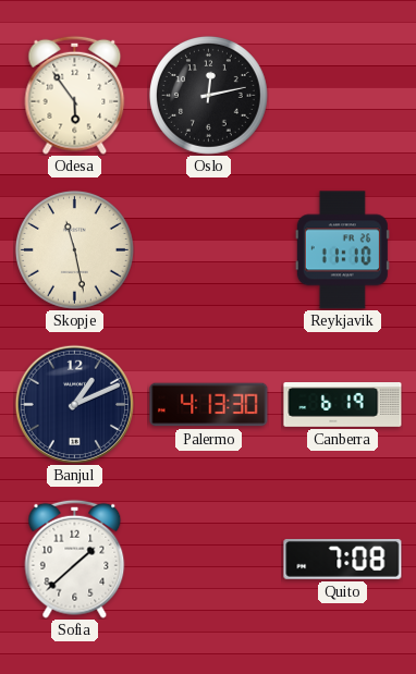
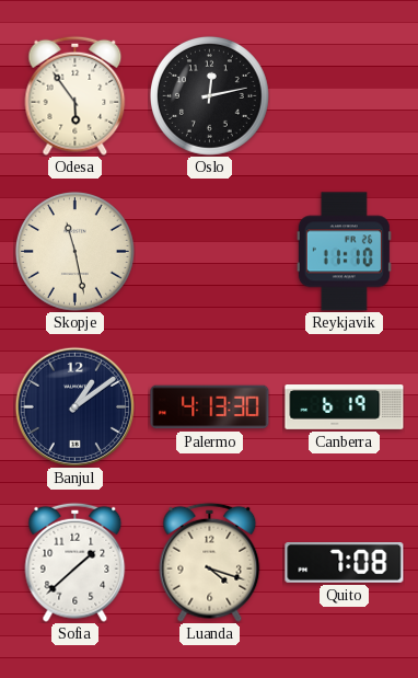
Banjul: 1:11 -> 1:09
Luanda: none -> 4:18
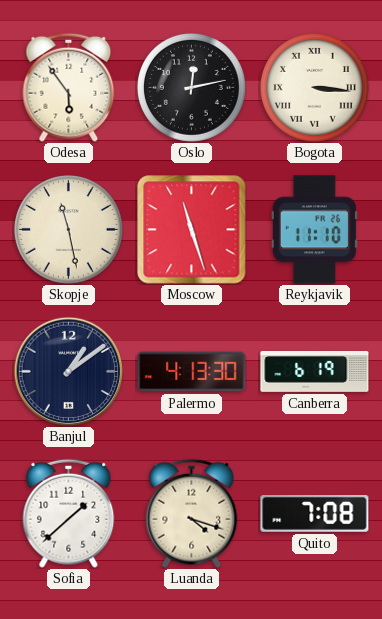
Bogota: none -> 3:16
Moscow: none -> 11:27
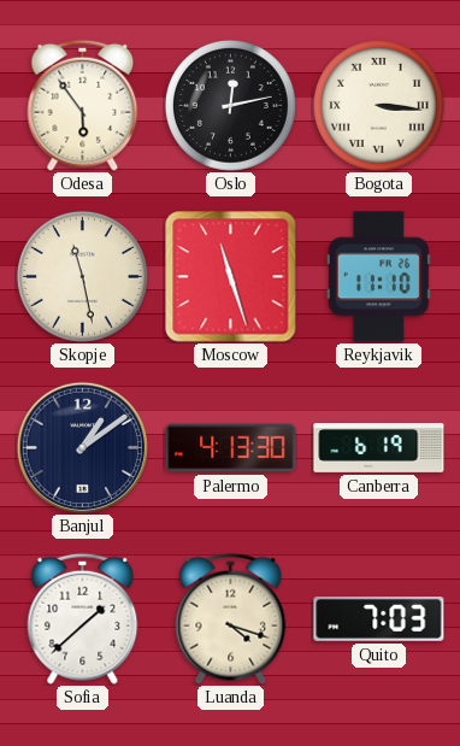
Quito: 7:08 -> 7:03
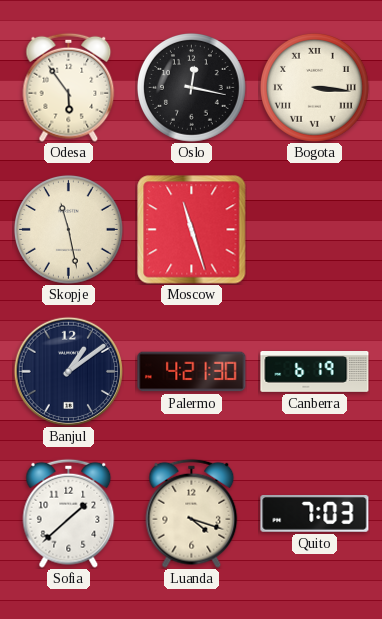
Oslo: 12:13 -> 12:17
Reykjavik: 11:10 -> none
Palermo: 4:13 -> 4:21
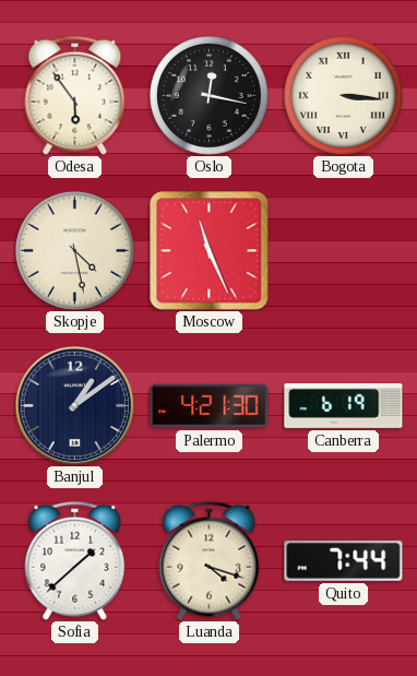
Skopje: 11:28 -> 4:28
Moscow: 11:27 -> 11:26
Quito: 7:03 -> 7:44
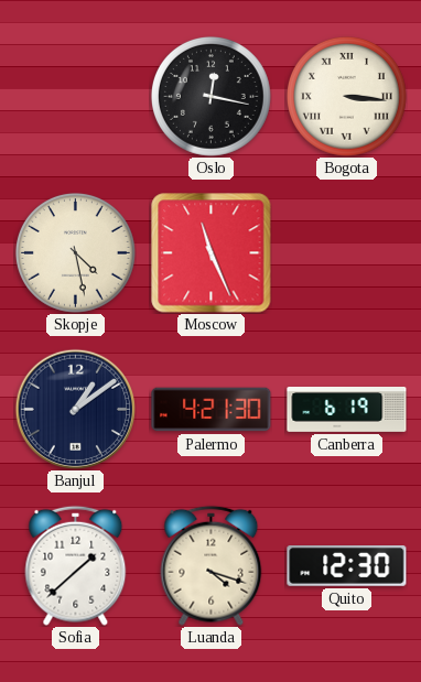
Odesa: 5:54 -> none
Quito: 7:44 -> 12:30
